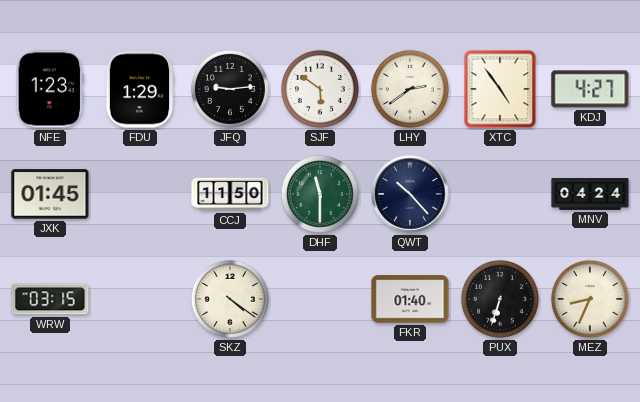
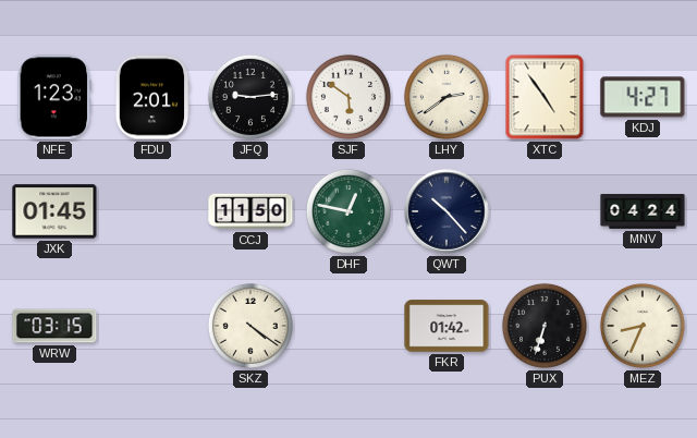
FDU: 1:29 -> 2:01
DHF: 11:30 -> 12:47
FKR: 01:40 -> 01:42
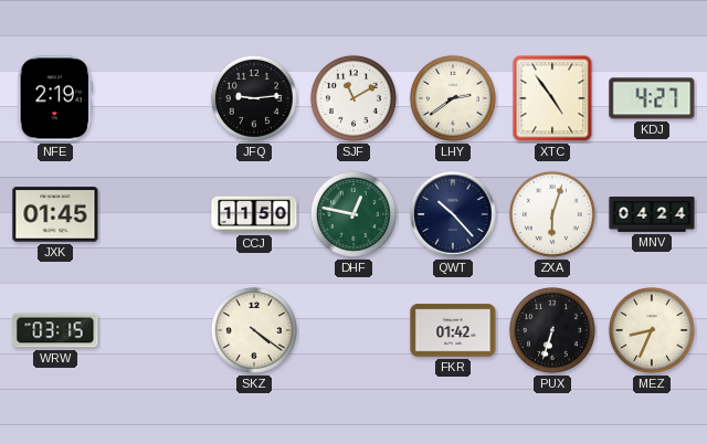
NFE: 1:23 -> 2:19
FDU: 2:01 -> none
SJF: 5:51 -> 11:10
ZXA: none -> 6:03
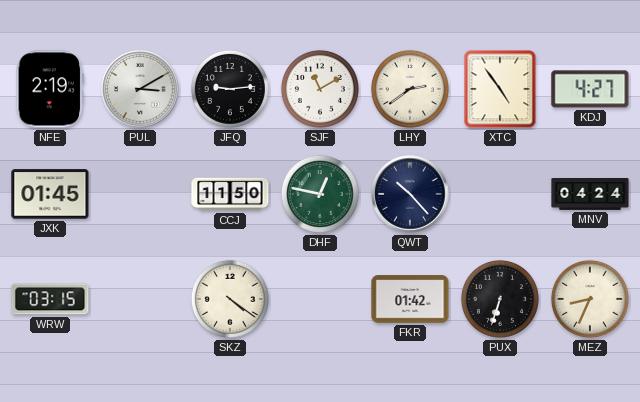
PUL: none -> 3:10
ZXA: 6:03 -> none
